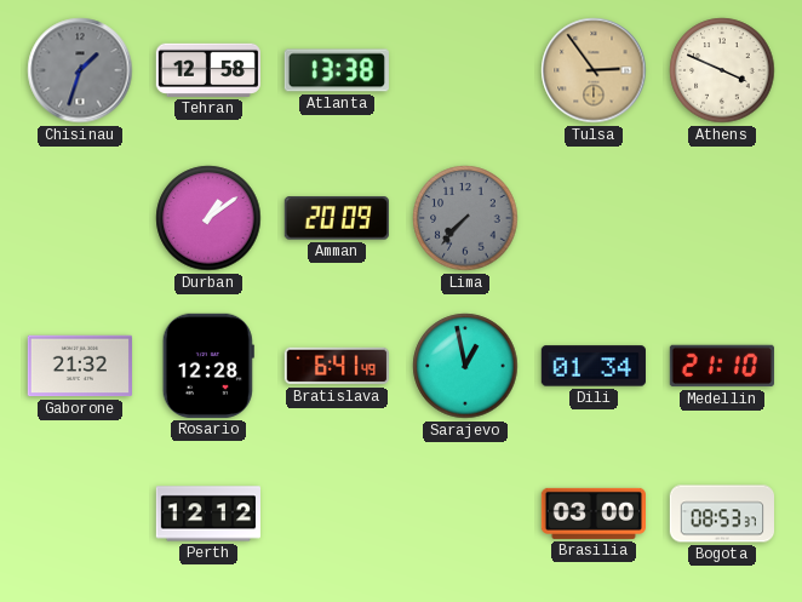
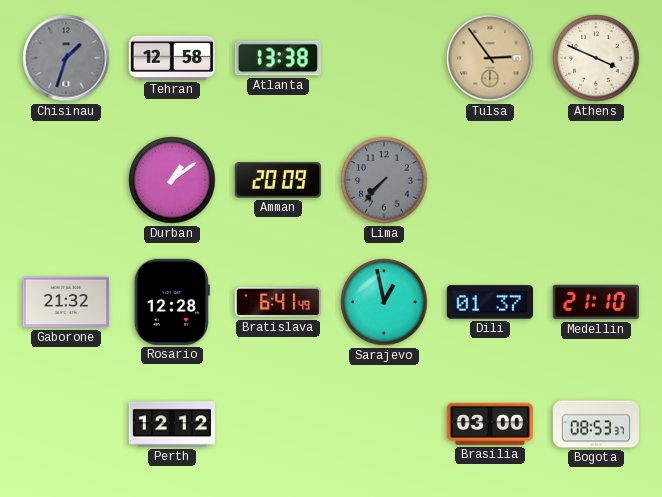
Dili: 01:34 -> 01:37
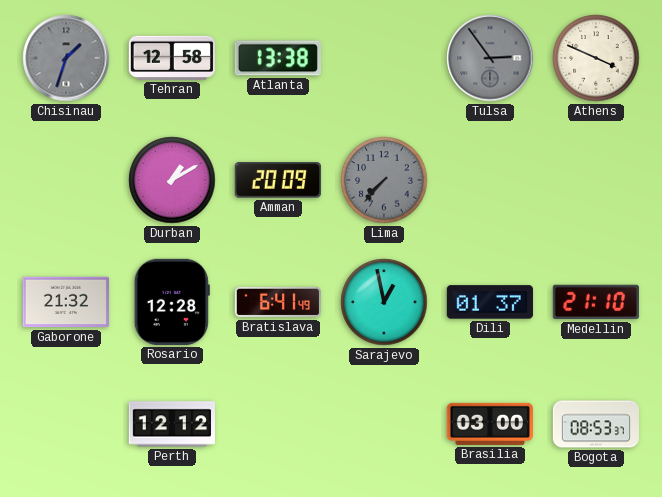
Tulsa dial: champagne -> grey
Durban: 1:09 -> 1:10
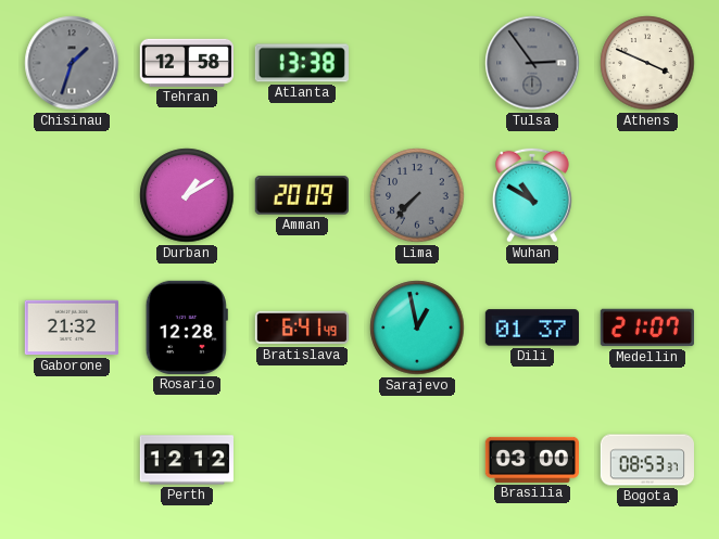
Wuhan: none -> 10:50
Medellin: 21:10 -> 21:07
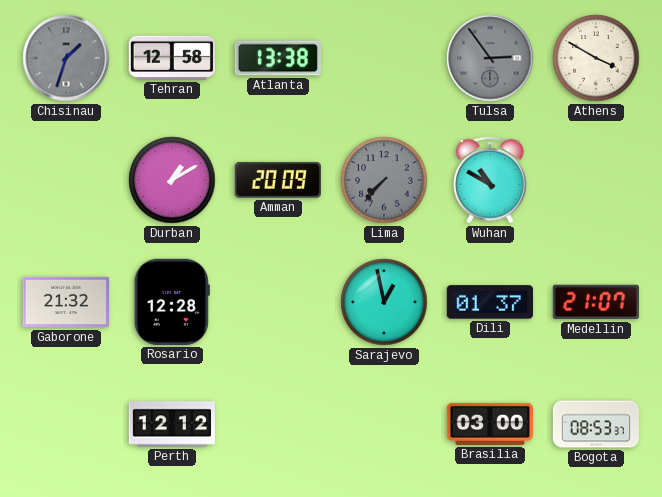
Athens: 3:49 -> 3:50
Bratislava: 6:41 -> none
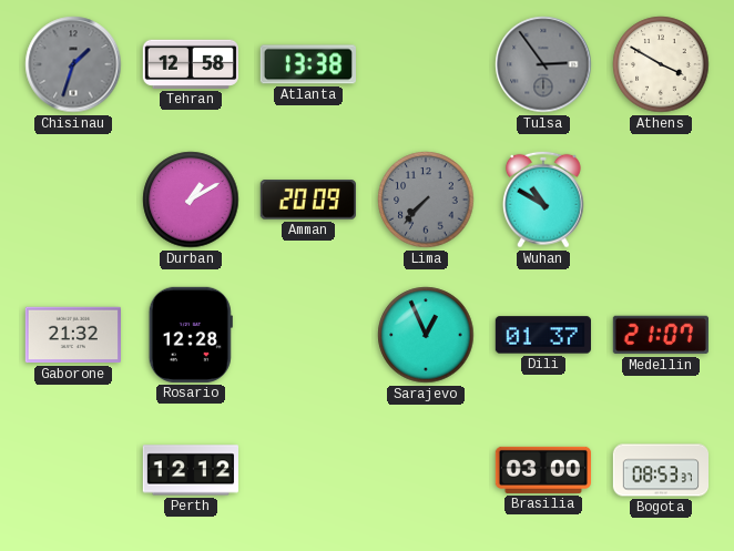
Sarajevo: 12:58 -> 12:56
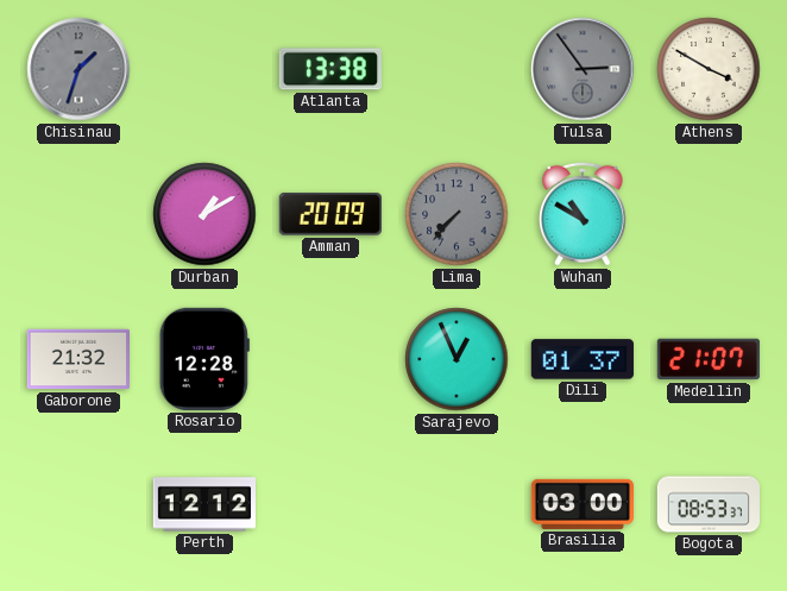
Tehran: 12:58 -> none
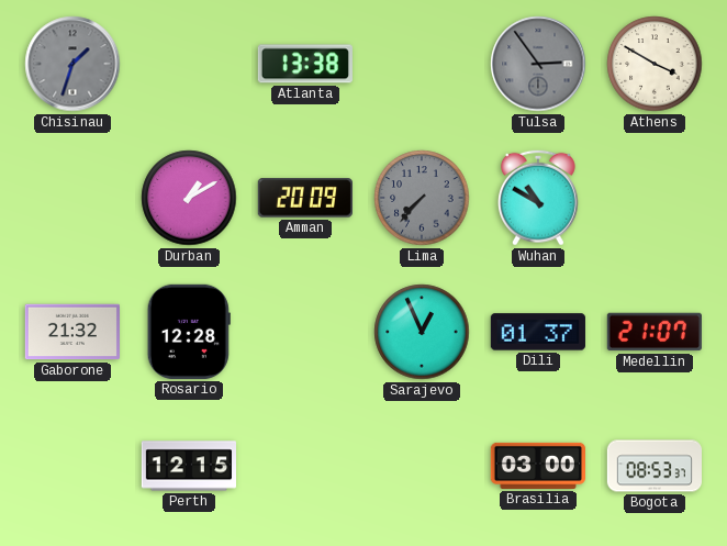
Perth: 12:12 -> 12:15
